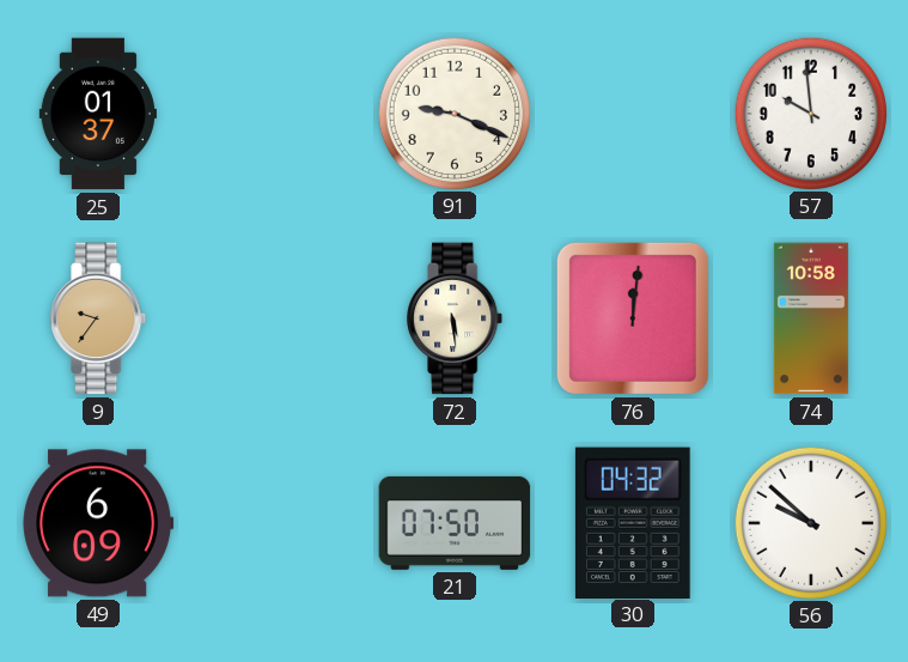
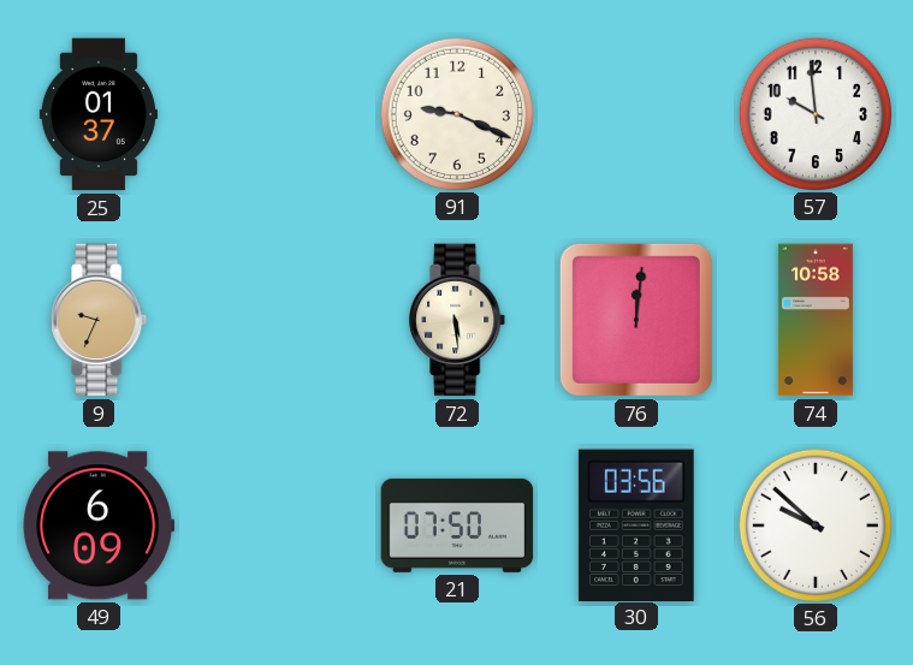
9: 9:36 -> 9:34
30: 04:32 -> 03:56
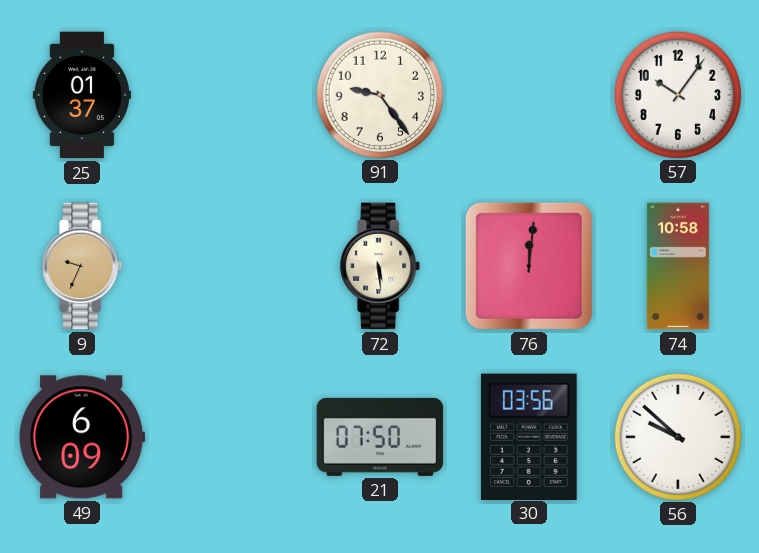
91: 9:19 -> 9:24
57: 9:59 -> 10:06
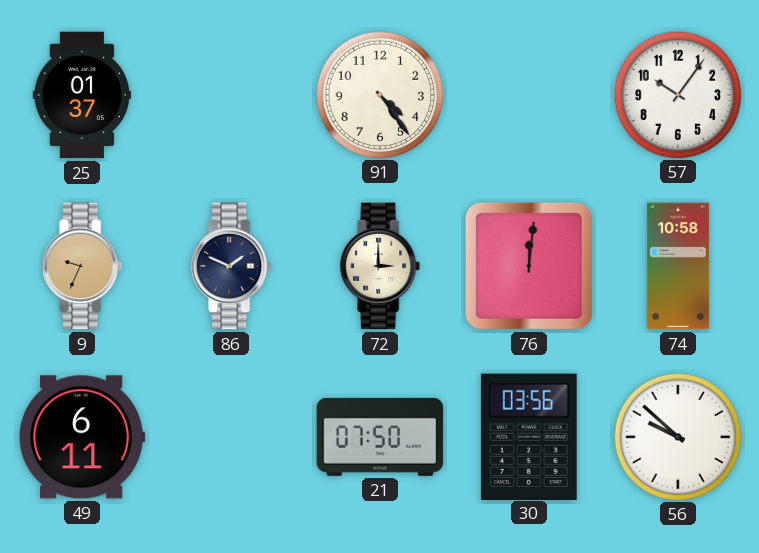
91: 9:24 -> 4:24
86: none -> 1:49
72: 5:29 -> 3:00
49: 6:09 -> 6:11
